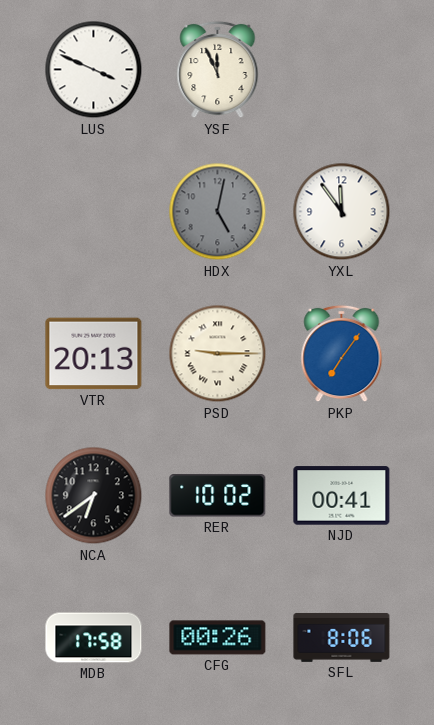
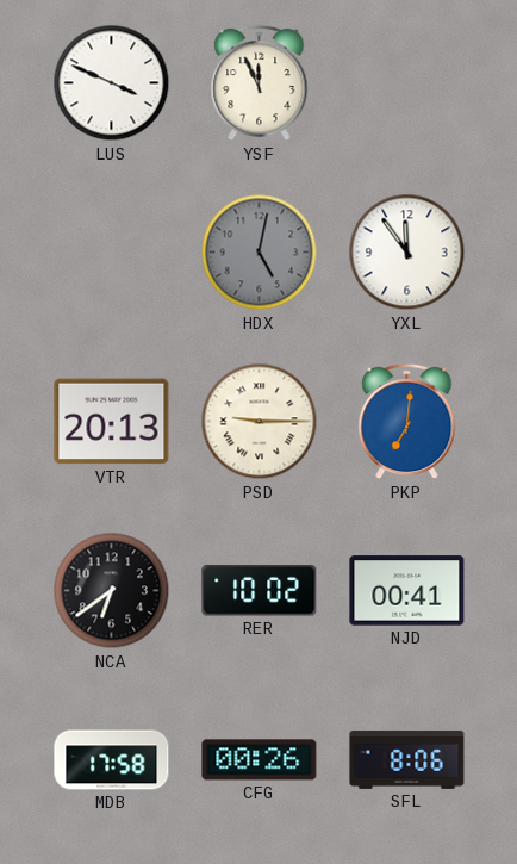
PKP: 7:06 -> 7:01
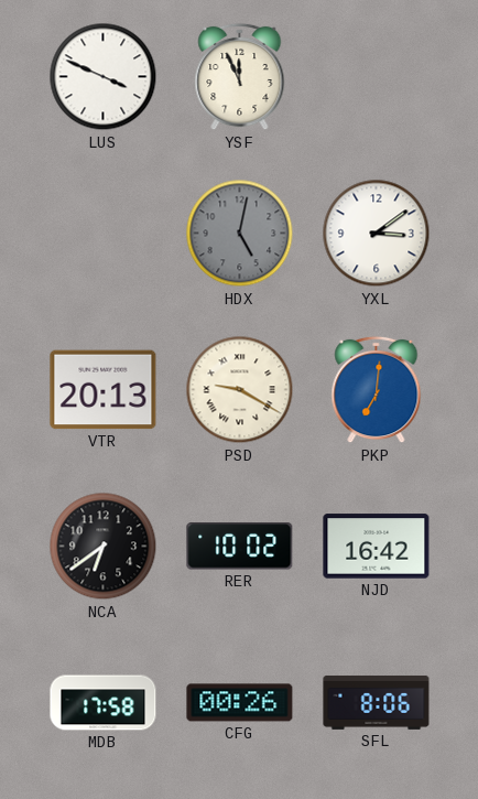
YXL: 11:54 -> 3:09
PSD: 9:15 -> 9:20
NJD: 00:41 -> 16:42
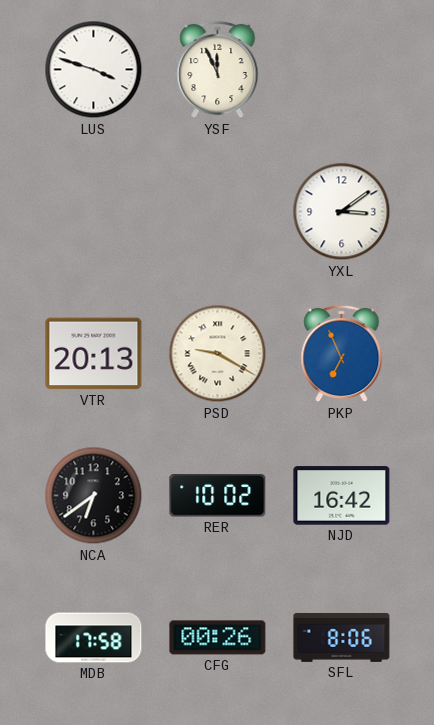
LUS: 3:49 -> 3:48
HDX: 5:02 -> none
PKP: 7:01 -> 6:56
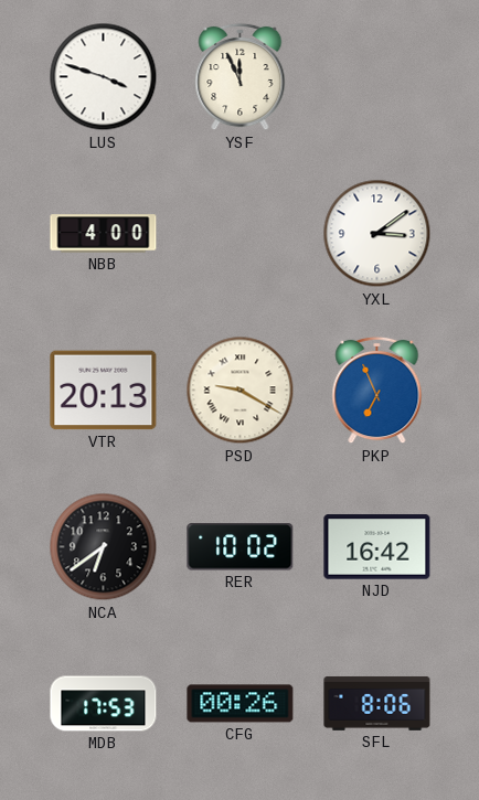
NBB: none -> 4:00
MDB: 17:58 -> 17:53
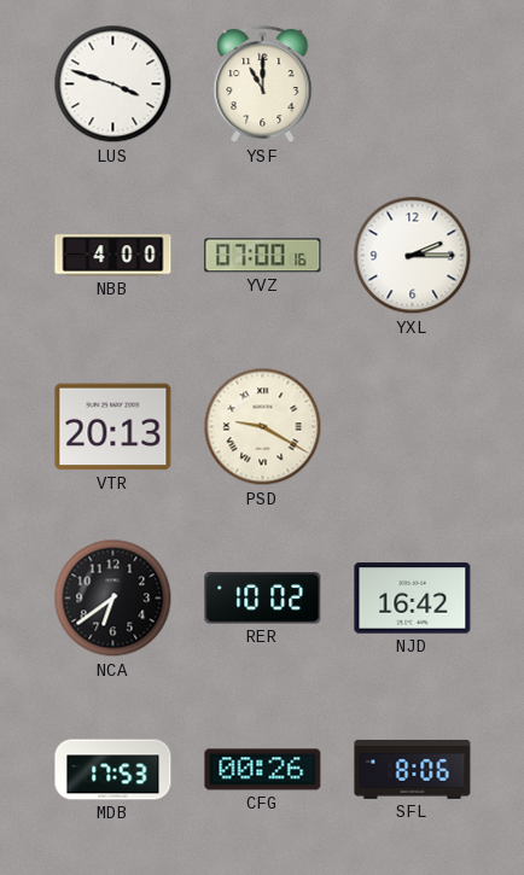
YSF: 11:56 -> 11:00
YVZ: none -> 07:00
YXL: 3:09 -> 2:15
PKP: 6:56 -> none
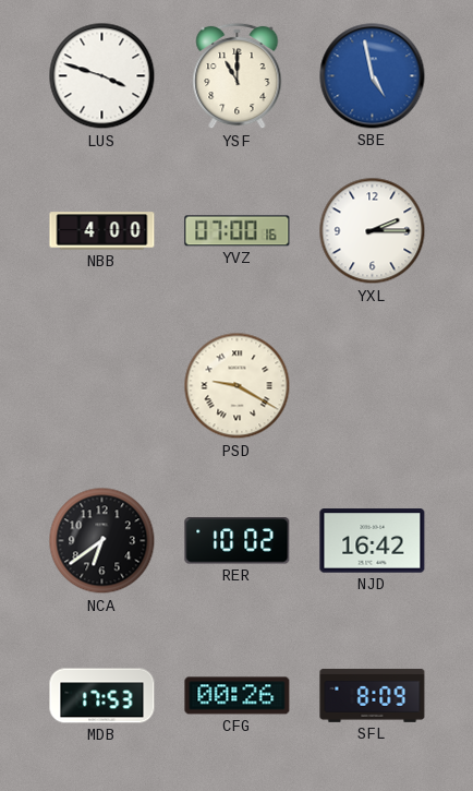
SBE: none -> 4:58
VTR: 20:13 -> none
SFL: 8:06 -> 8:09
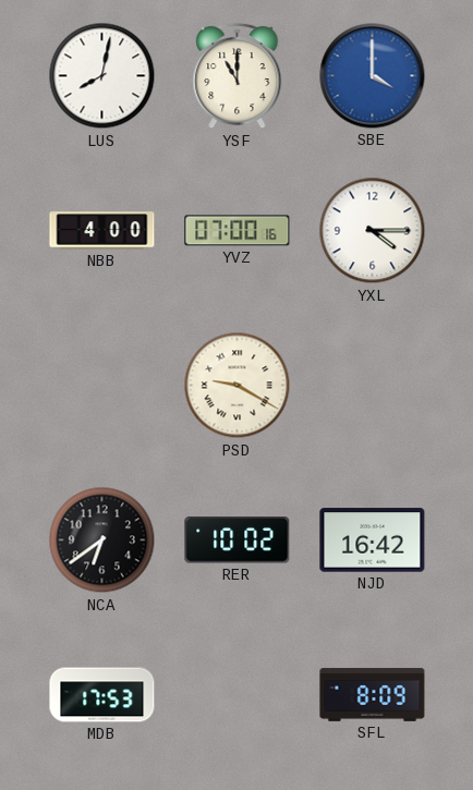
LUS: 3:48 -> 8:02
SBE: 4:58 -> 4:00
YXL: 2:15 -> 4:15
CFG: 00:26 -> none
